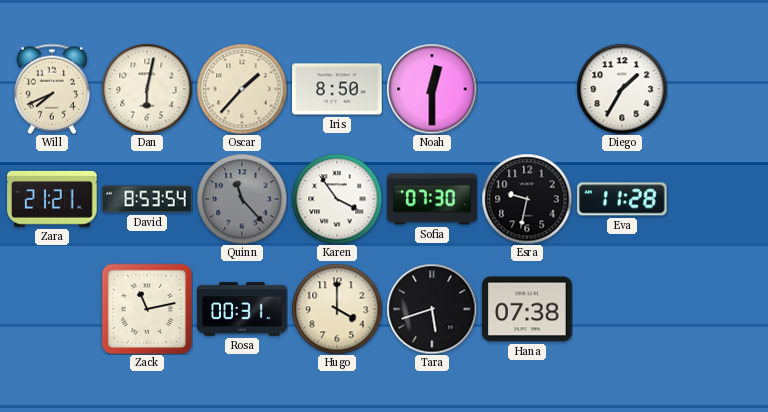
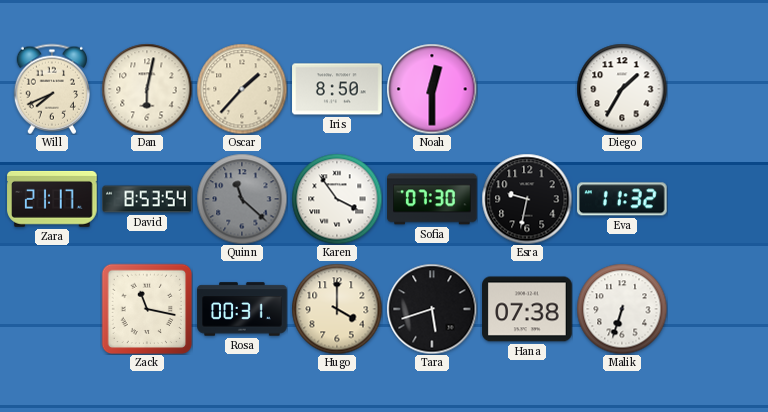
Zara: 21:21 -> 21:17
Quinn: 11:23 -> 11:22
Eva: 11:28 -> 11:32
Zack: 11:13 -> 11:17
Malik: none -> 6:33
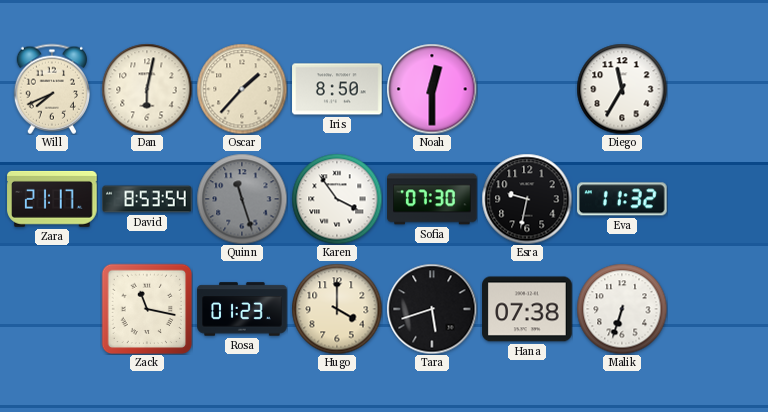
Diego: 1:35 -> 11:35
Quinn: 11:22 -> 11:27
Rosa: 00:31 -> 01:23
